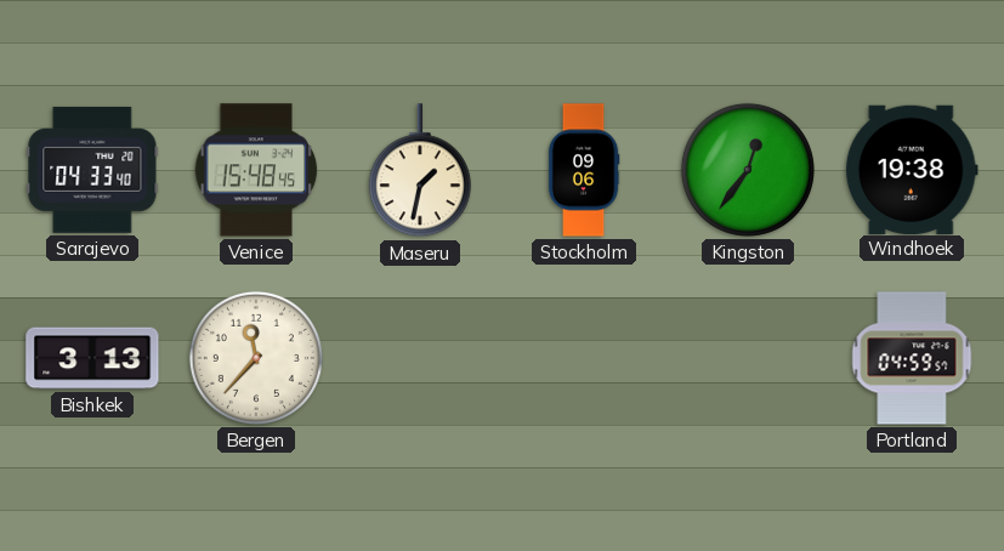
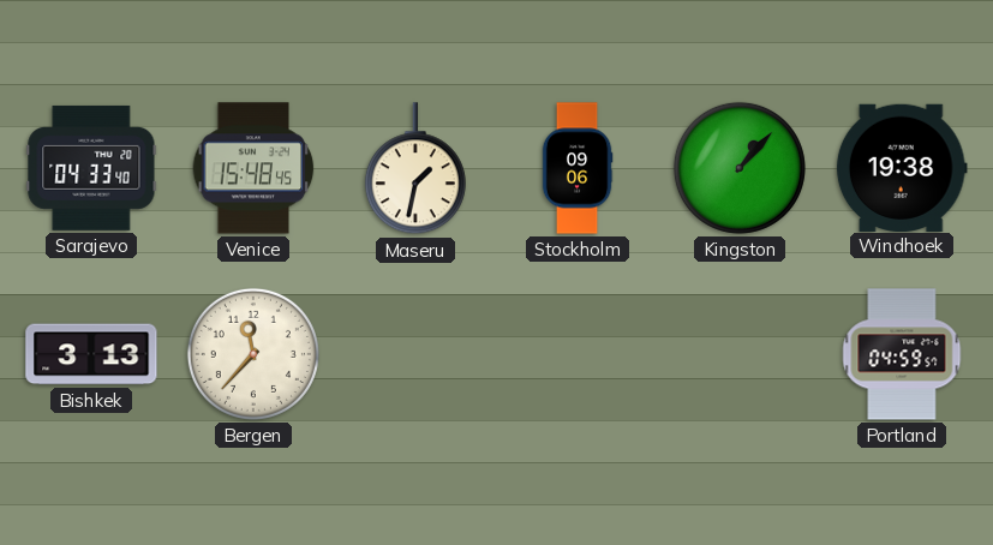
Kingston: 12:36 -> 1:07
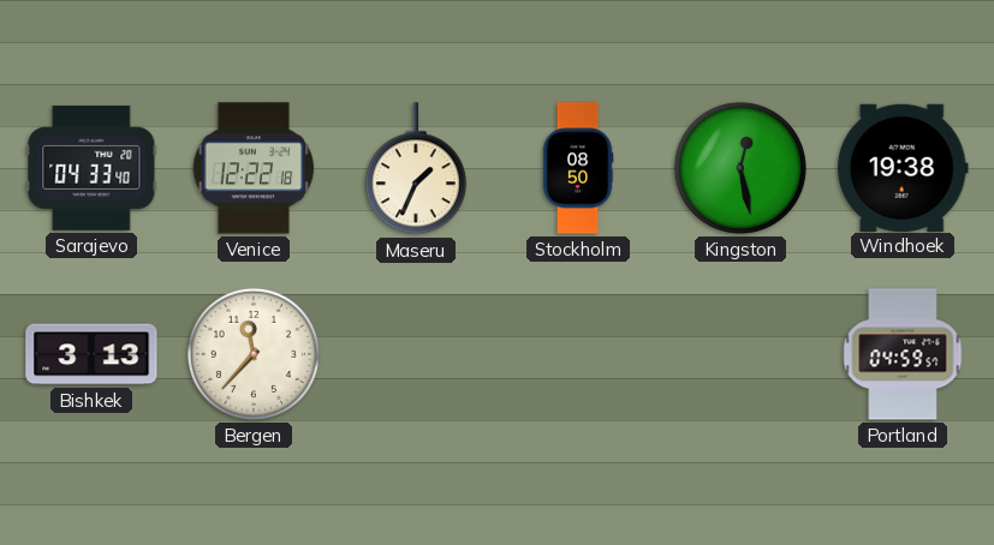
Venice: 15:48 -> 12:22
Maseru: 1:32 -> 1:34
Stockholm: 09:06 -> 08:50
Kingston: 1:07 -> 12:28
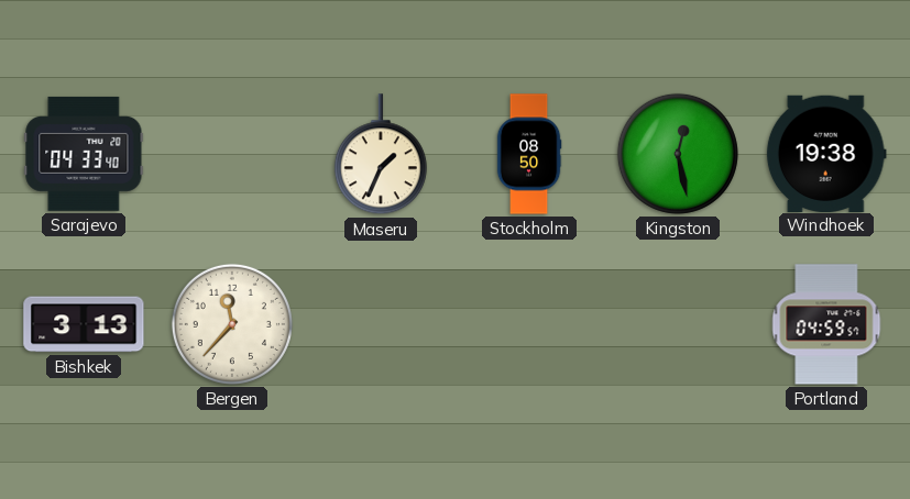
Venice: 12:22 -> none
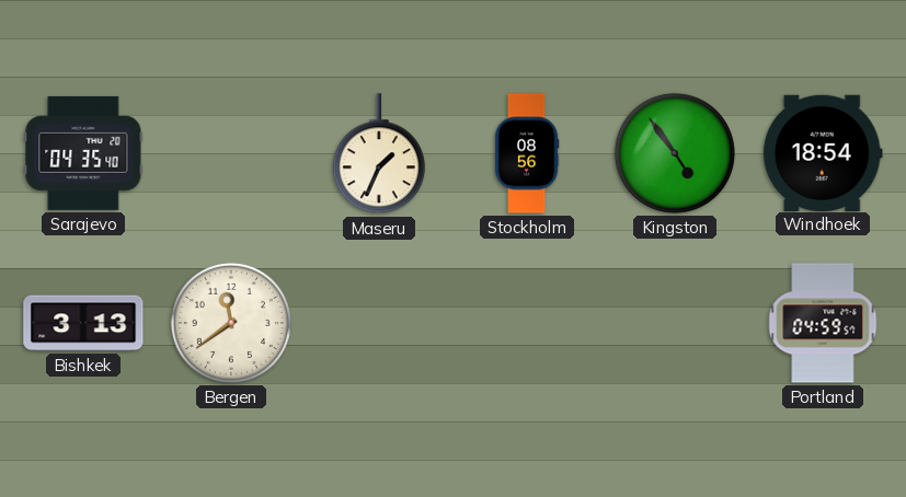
Sarajevo: 04:33 -> 04:35
Stockholm: 08:50 -> 08:56
Kingston: 12:28 -> 4:54
Windhoek: 19:38 -> 18:54
Bergen: 11:37 -> 11:39
